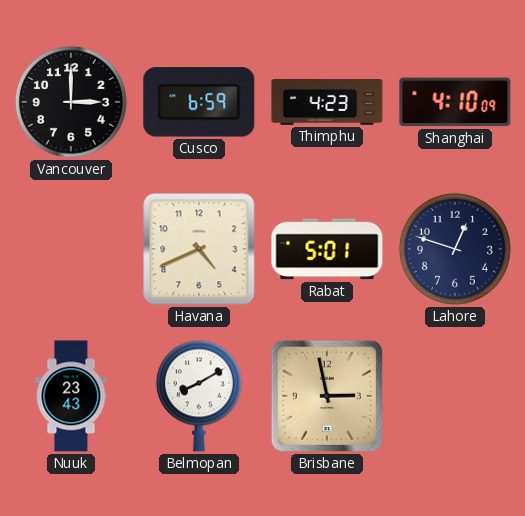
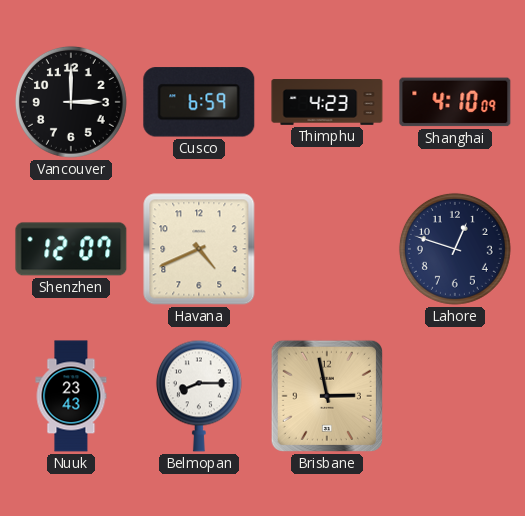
Shenzhen: none -> 12:07
Rabat: 5:01 -> none
Belmopan: 8:10 -> 8:15
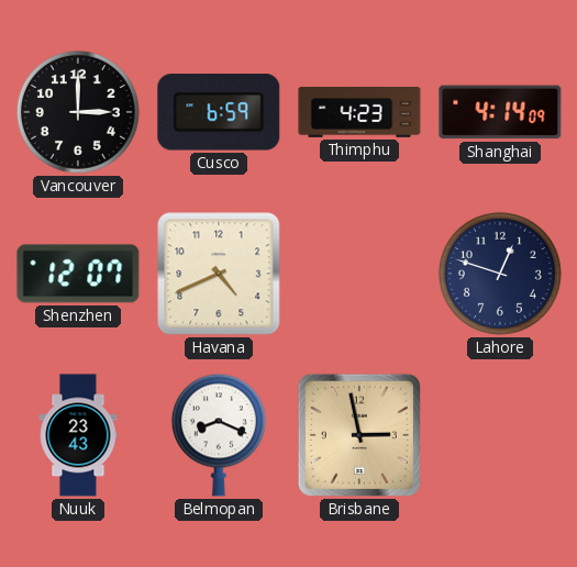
Shanghai: 4:10 -> 4:14
Belmopan: 8:15 -> 8:19
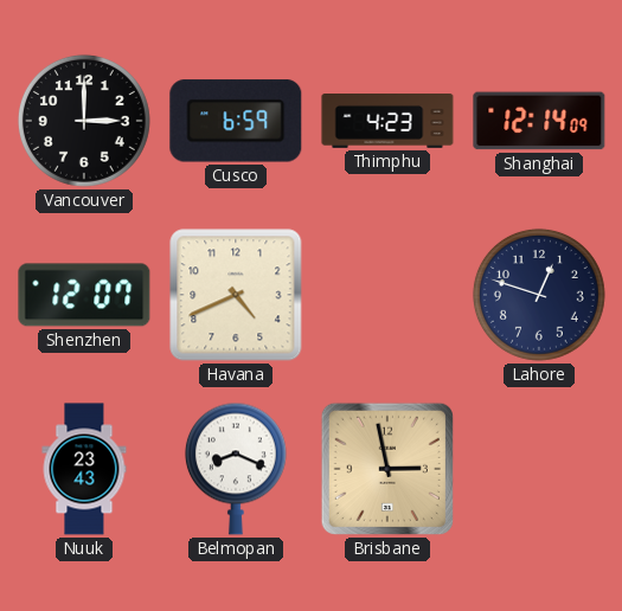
Shanghai: 4:14 -> 12:14
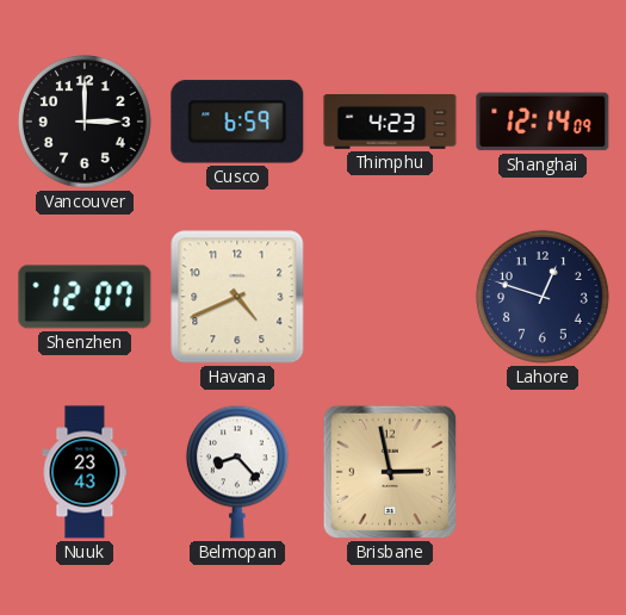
Belmopan: 8:19 -> 8:23
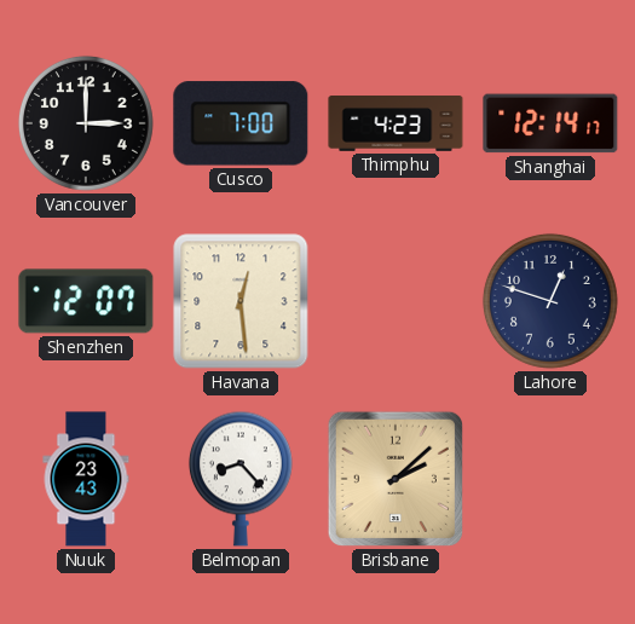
Cusco: 6:59 -> 7:00
Shanghai: 12:14:09 -> 12:14:17
Havana: 4:41 -> 12:29
Brisbane: 2:58 -> 2:08
